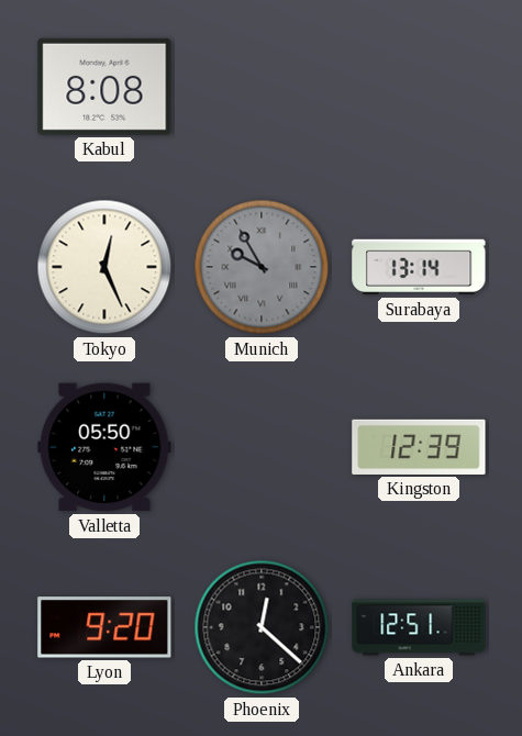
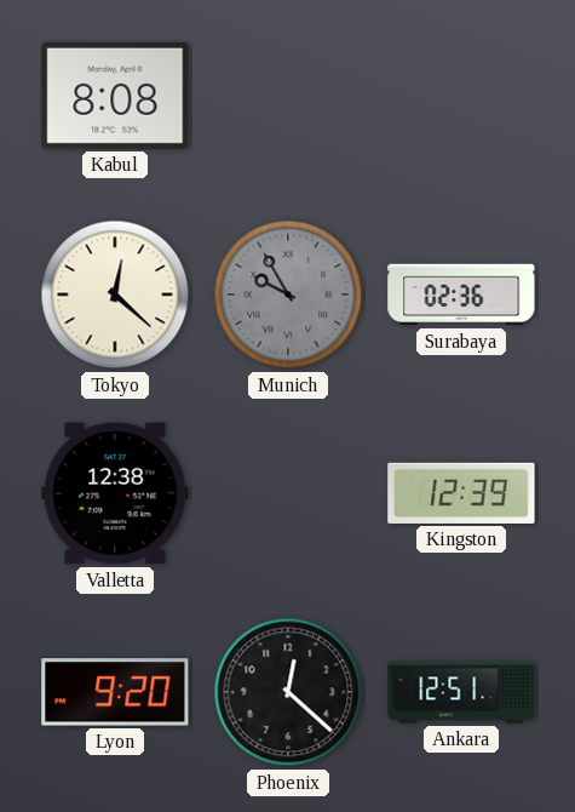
Tokyo: 12:26 -> 12:22
Surabaya: 13:14 -> 02:36
Valletta: 05:50 -> 12:38
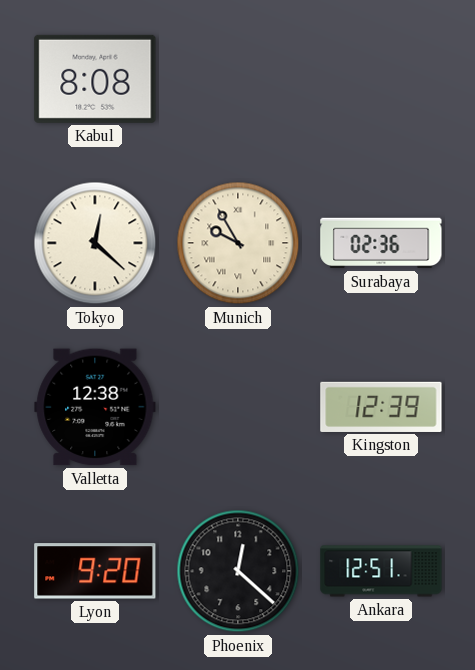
Munich dial: grey -> cream
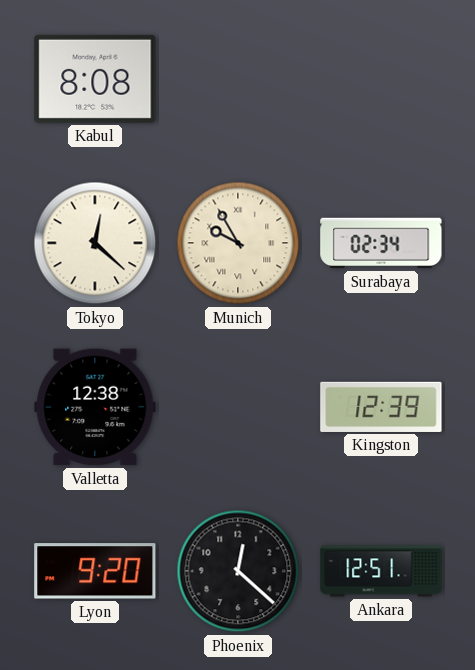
Surabaya: 02:36 -> 02:34
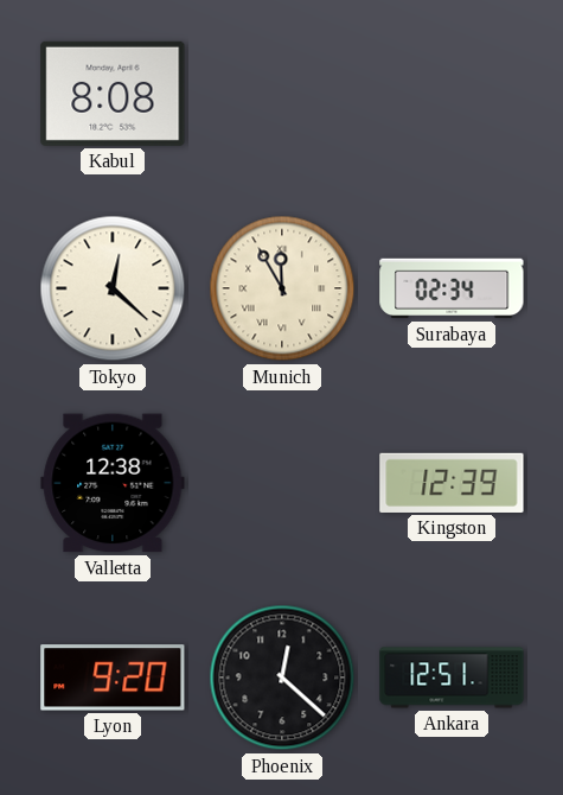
Munich: 9:55 -> 11:55
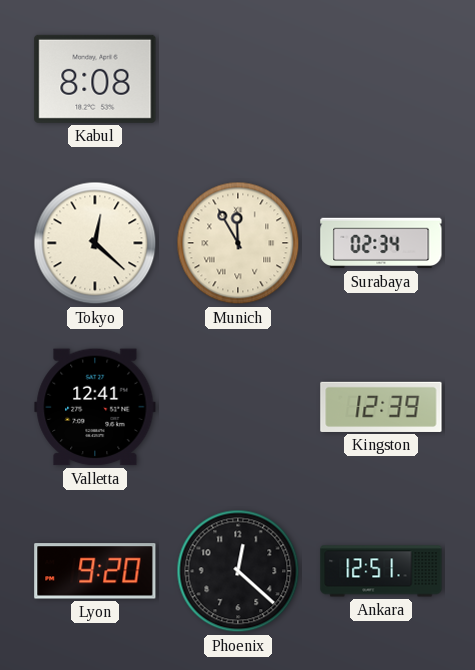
Valletta: 12:38 -> 12:41
